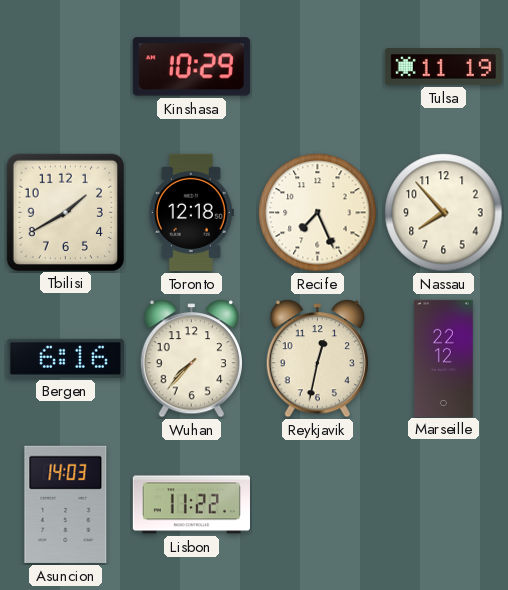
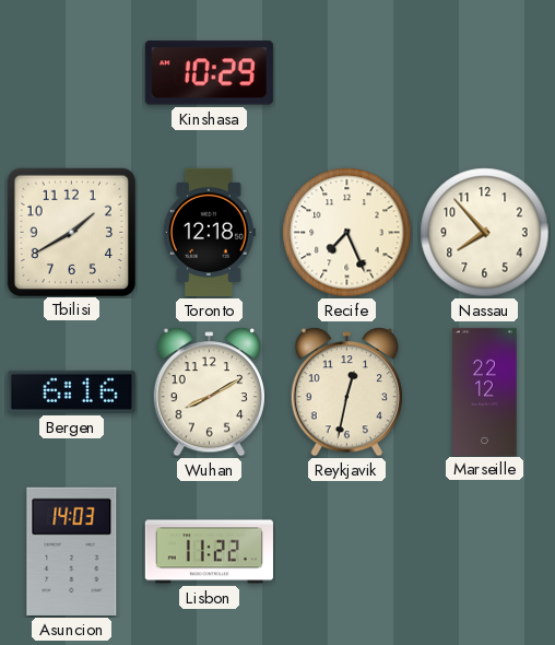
Tulsa: 11:19 -> none
Wuhan: 7:37 -> 8:10
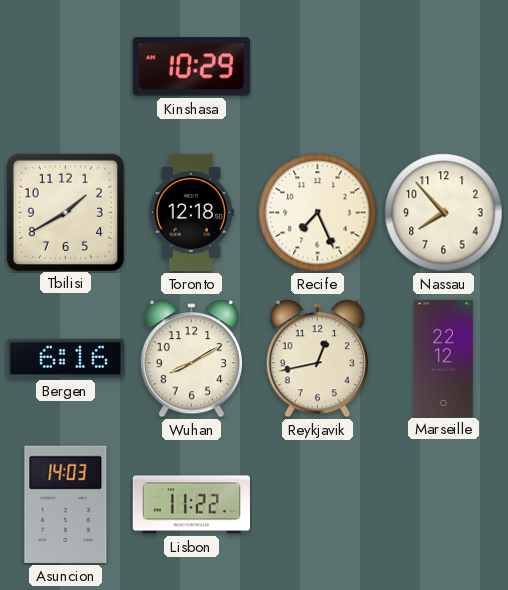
Reykjavik: 12:32 -> 12:43
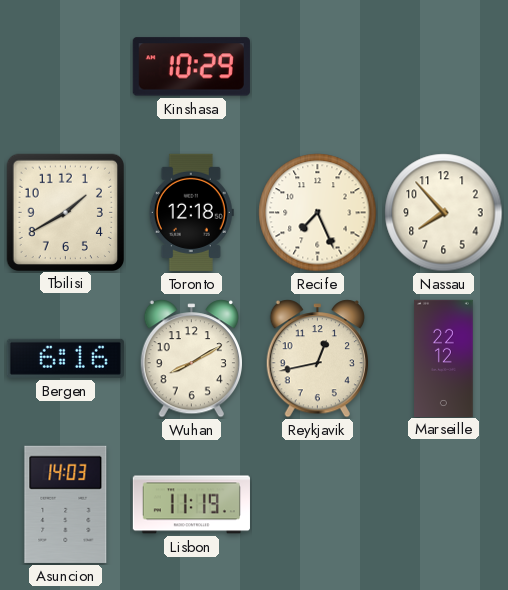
Lisbon: 11:22 -> 11:19
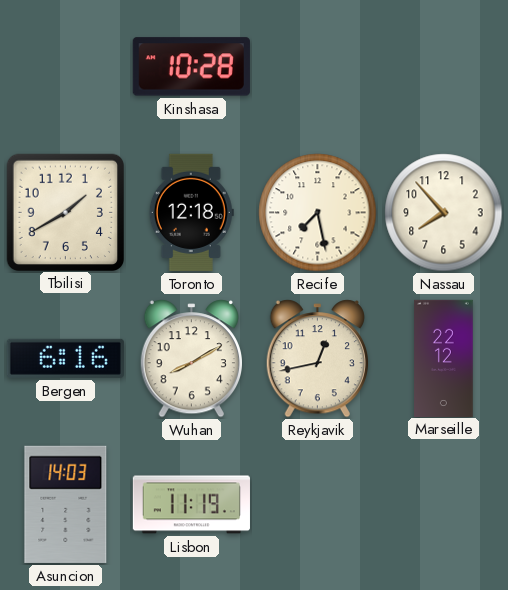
Kinshasa: 10:29 -> 10:28
Recife: 7:26 -> 7:28
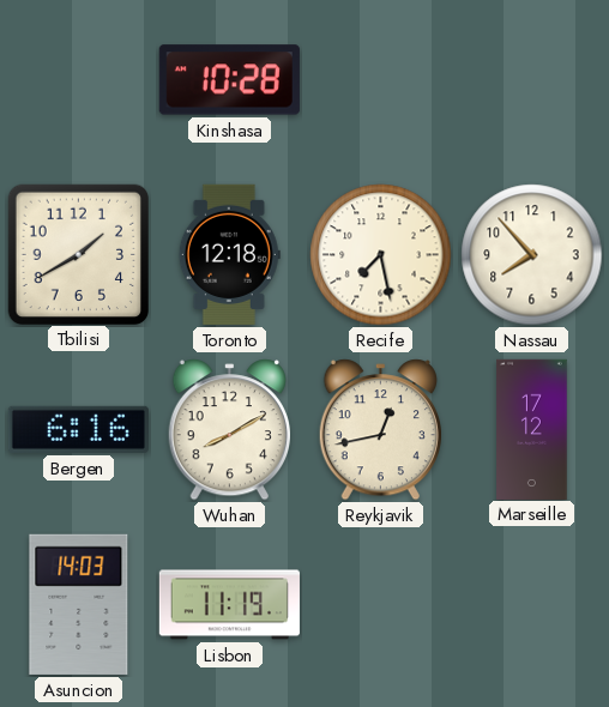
Marseille: 22:12 -> 17:12
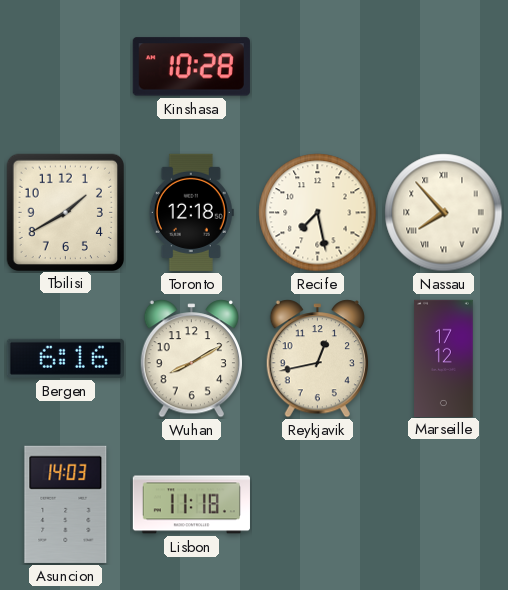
Nassau numerals: Arabic -> Roman
Lisbon: 11:19 -> 11:18
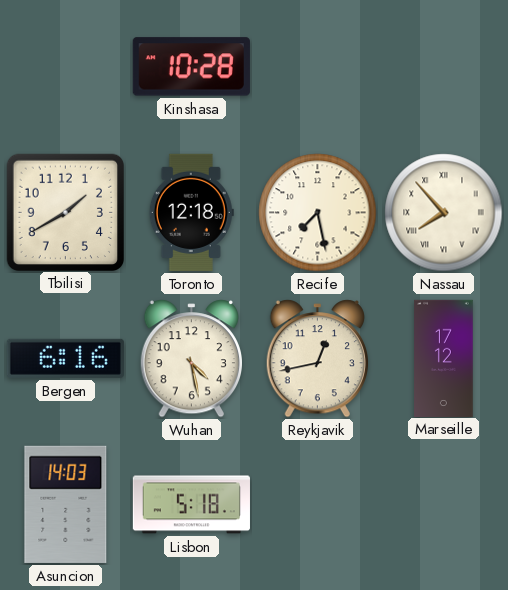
Wuhan: 8:10 -> 4:28
Lisbon: 11:18 -> 5:18
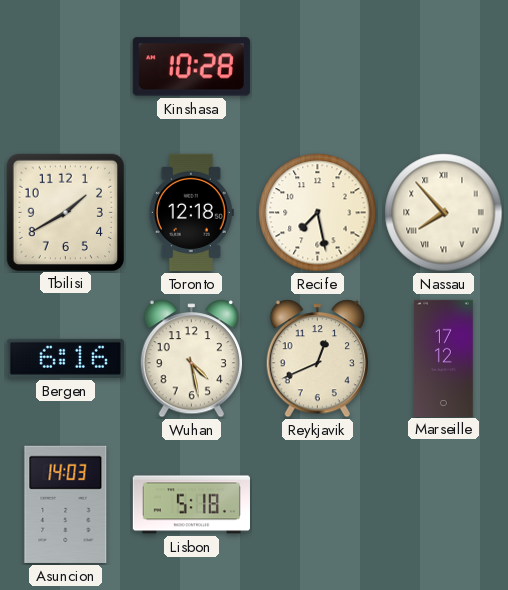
Reykjavik: 12:43 -> 12:41
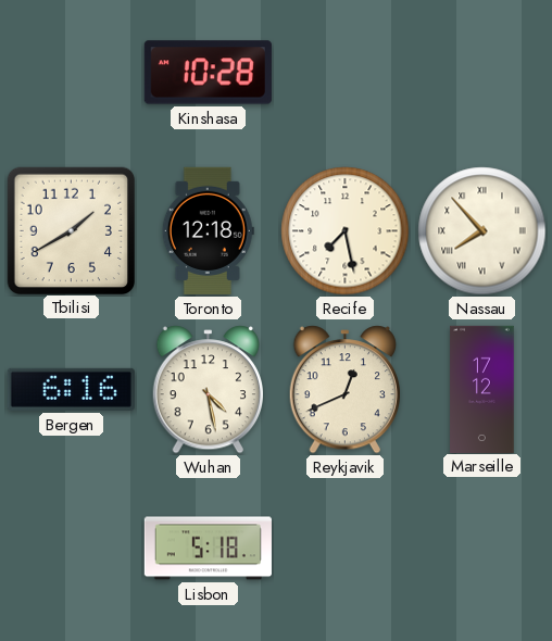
Asuncion: 14:03 -> none
